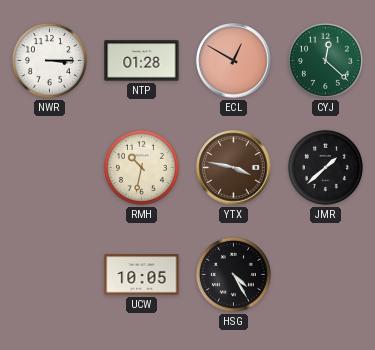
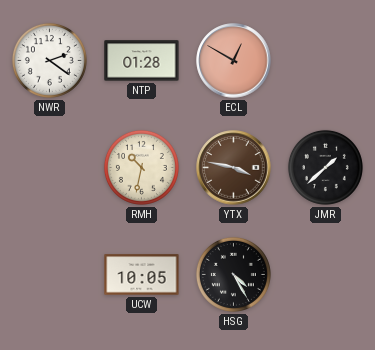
NWR: 3:15 -> 2:21
CYJ: 12:22 -> none
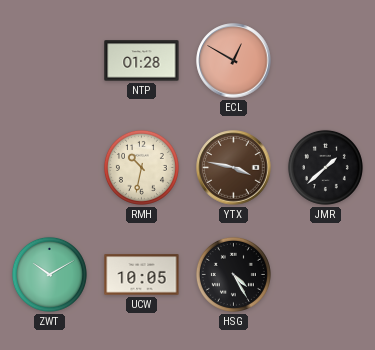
NWR: 2:21 -> none
ZWT: none -> 10:10
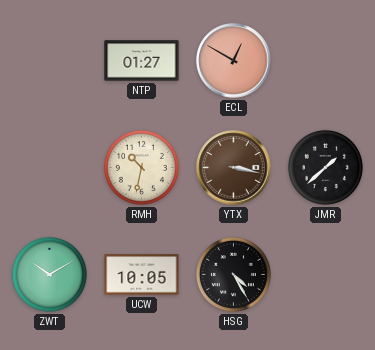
NTP: 01:28 -> 01:27
YTX: 3:47 -> 3:17
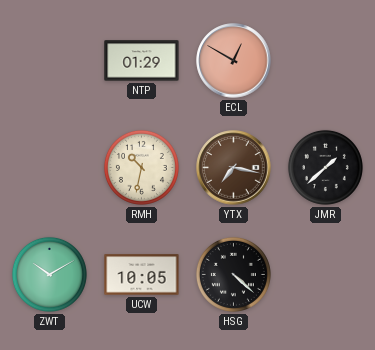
NTP: 01:27 -> 01:29
YTX: 3:17 -> 7:17
HSG: 4:25 -> 4:22
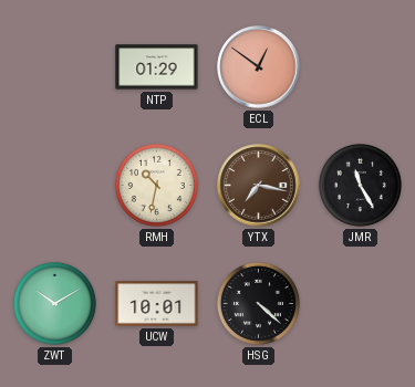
ECL: 12:50 -> 12:51
JMR: 1:38 -> 11:25
UCW: 10:05 -> 10:01
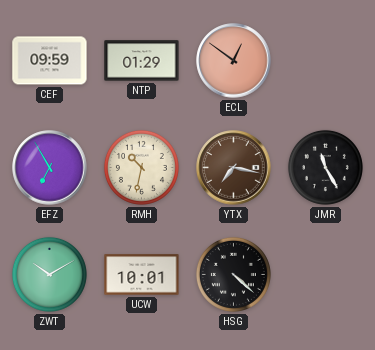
CEF: none -> 09:59
EFZ: none -> 6:55
